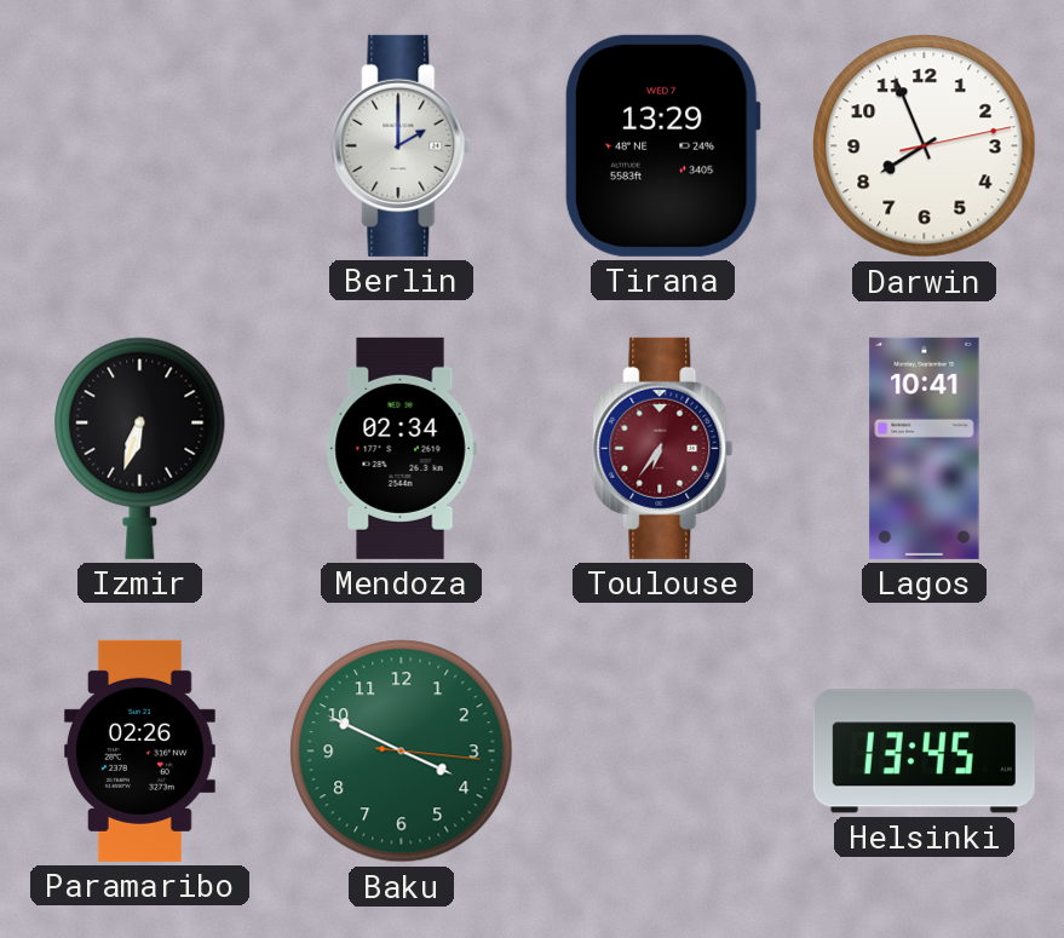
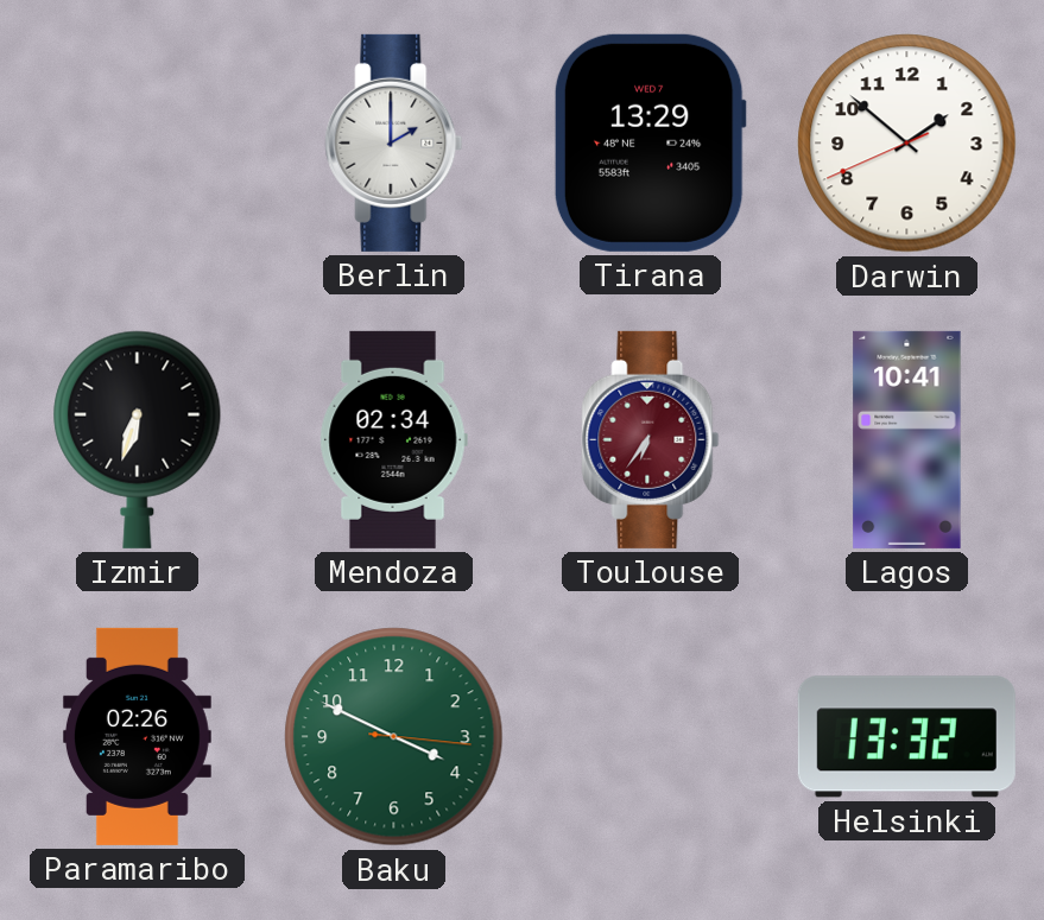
Darwin: 7:56 -> 1:51
Helsinki: 13:45 -> 13:32
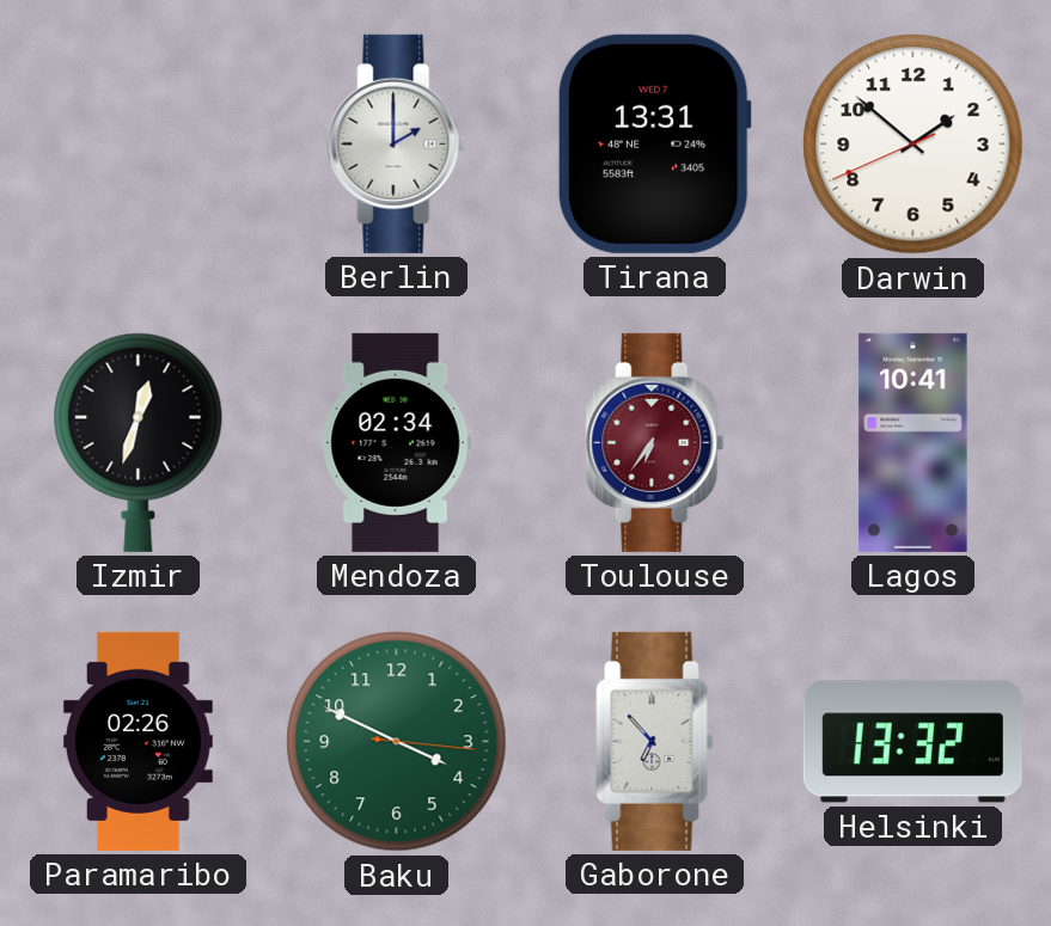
Tirana: 13:29 -> 13:31
Izmir: 6:33 -> 12:33
Gaborone: none -> 6:53
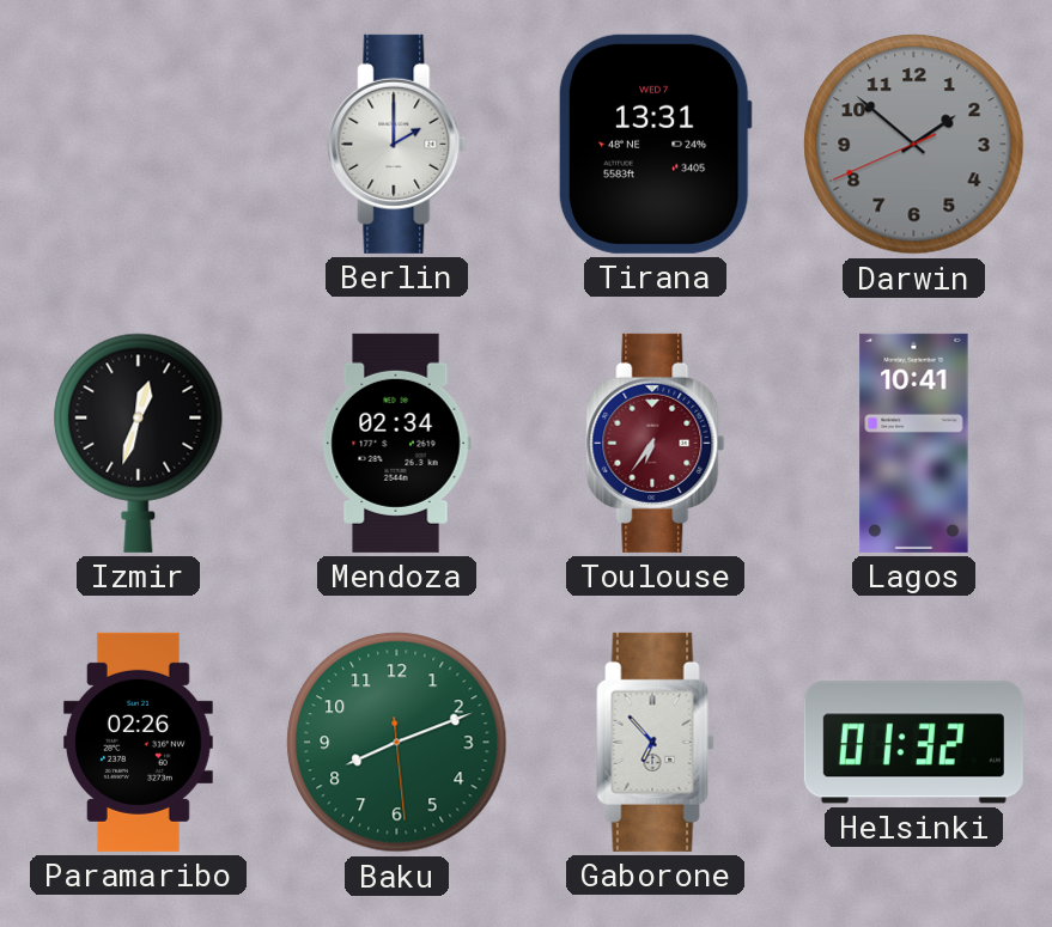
Darwin dial: white -> grey
Baku: 3:49 -> 8:11
Helsinki: 13:32 -> 01:32
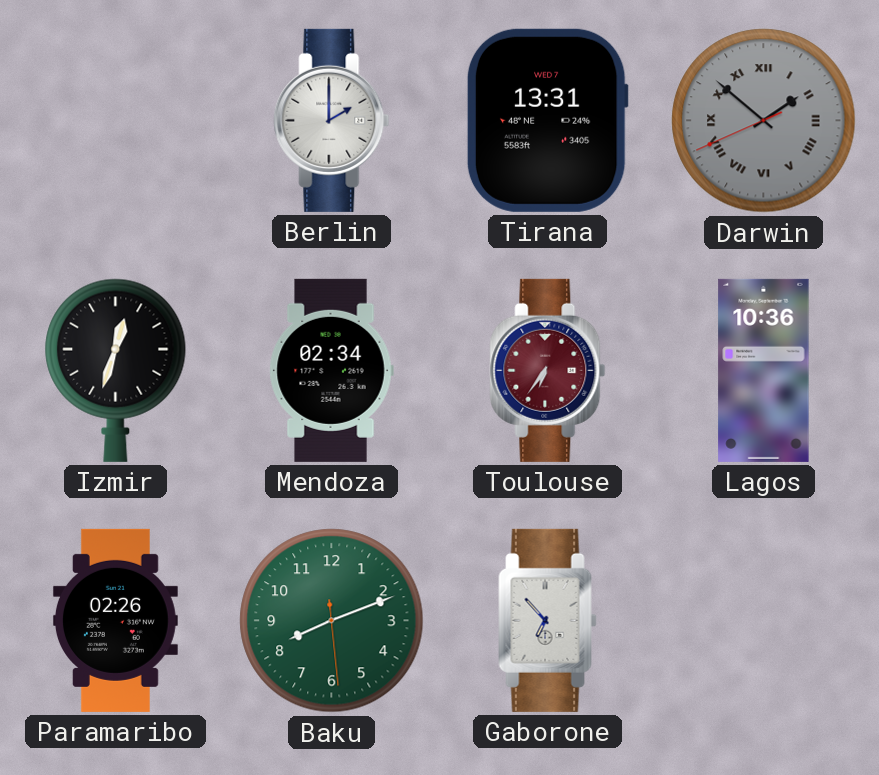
Darwin numerals: Arabic -> Roman
Lagos: 10:41 -> 10:36
Helsinki: 01:32 -> none
